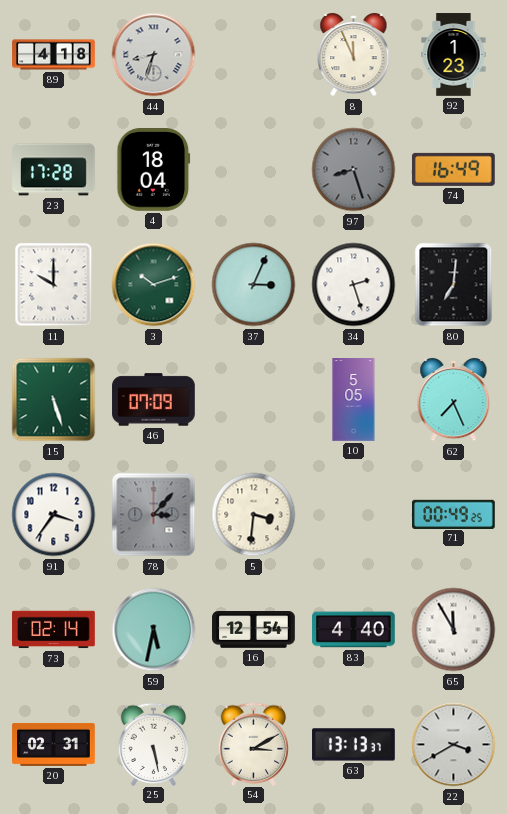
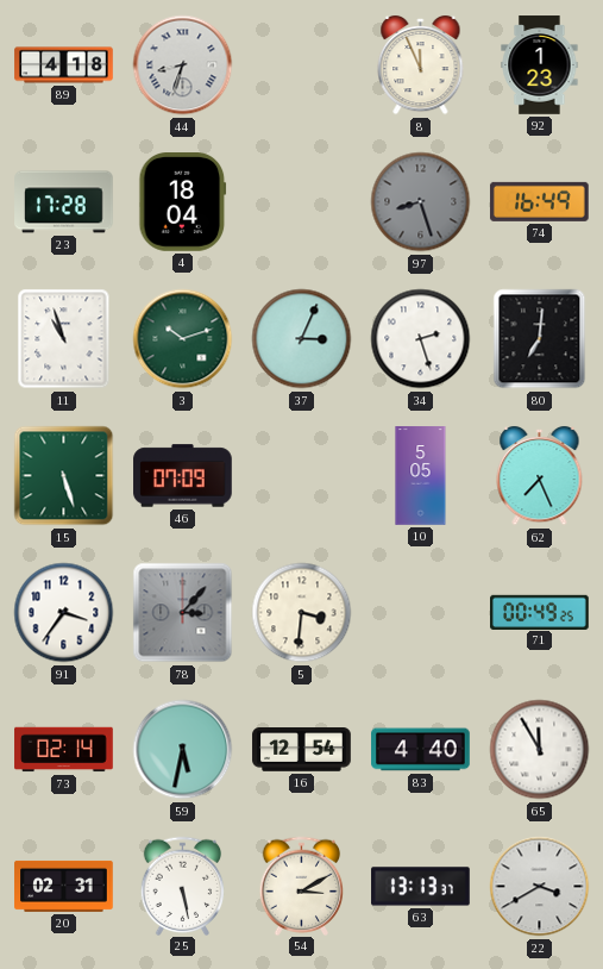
11: 10:00 -> 10:57
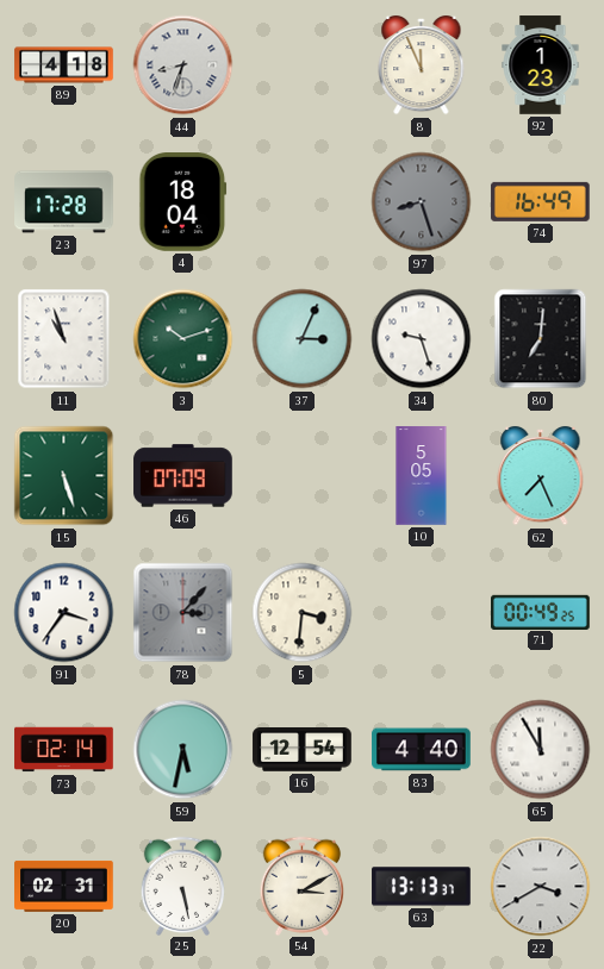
34: 2:27 -> 9:27
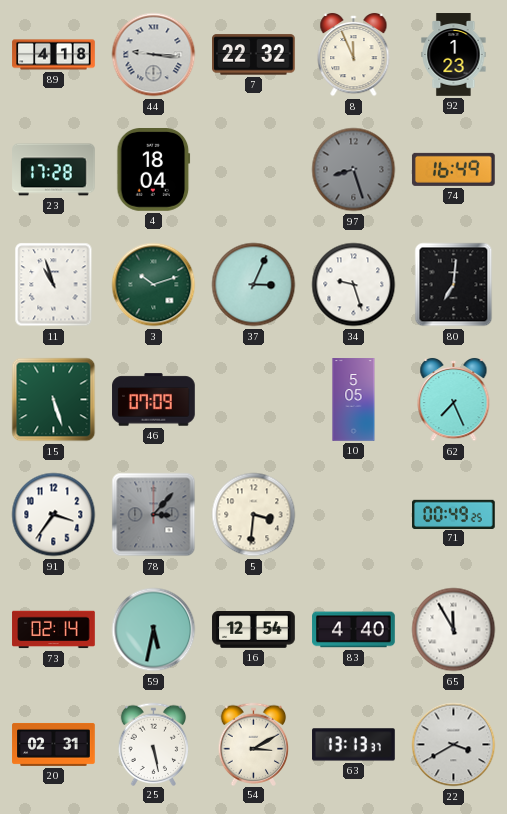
44: 8:33 -> 9:16
7: none -> 22:32
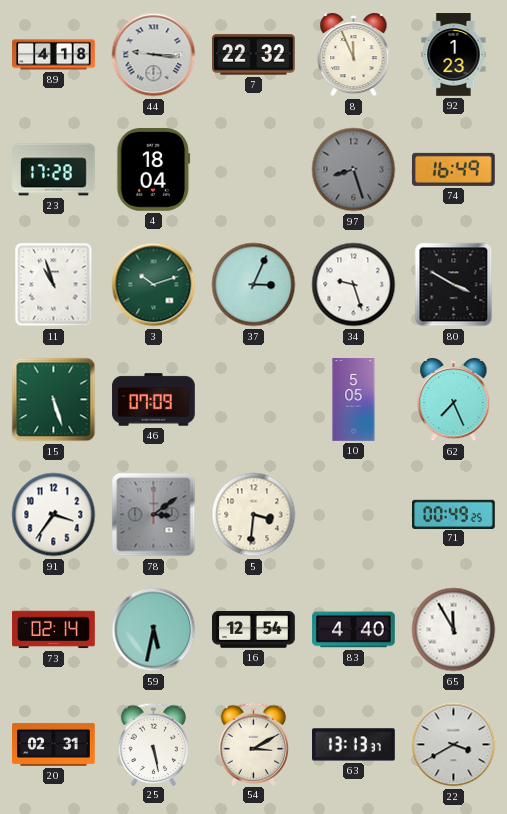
80: 7:01 -> 3:50
78: 3:07 -> 3:09
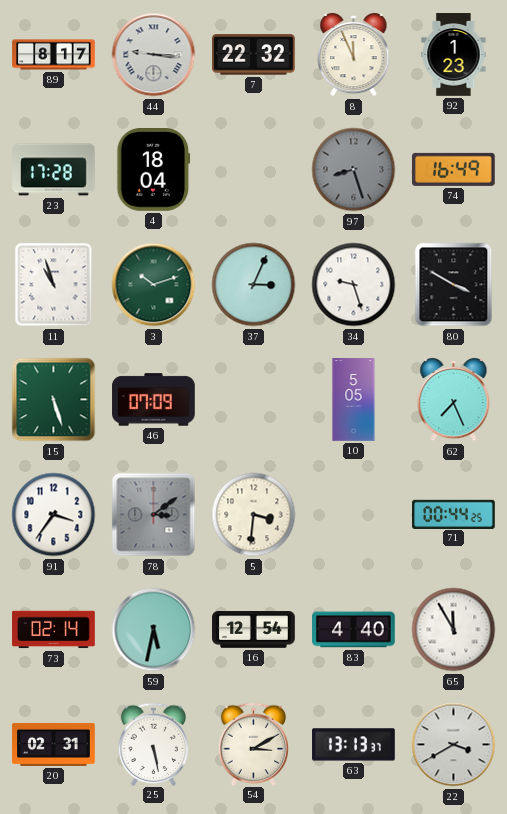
89: 4:18 -> 8:17
71: 00:49 -> 00:44
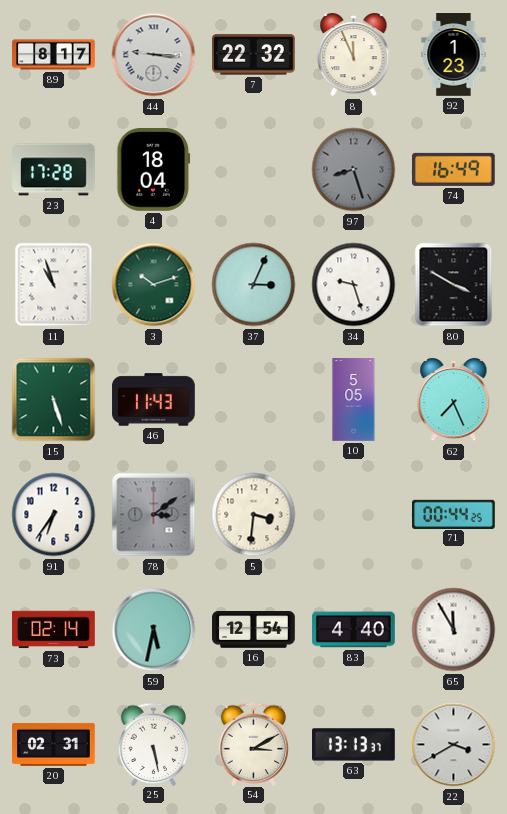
46: 07:09 -> 11:43
91: 3:36 -> 6:36
